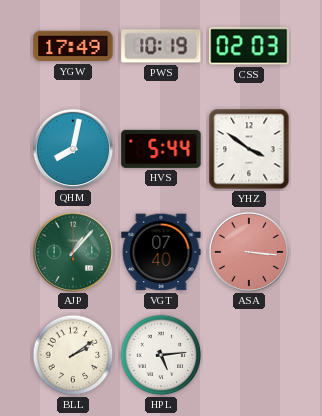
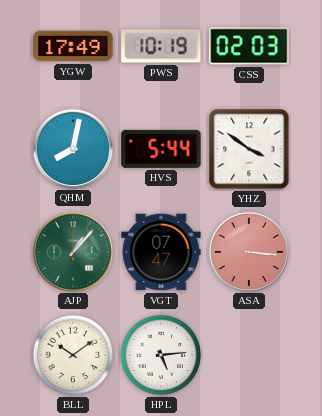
VGT: 07:40 -> 07:47
BLL: 2:09 -> 10:09
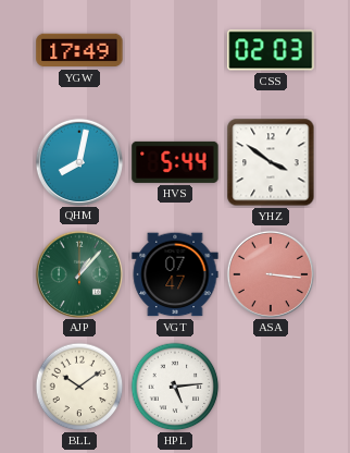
PWS: 10:19 -> none
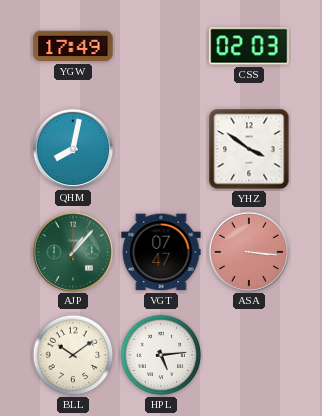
HVS: 5:44 -> none
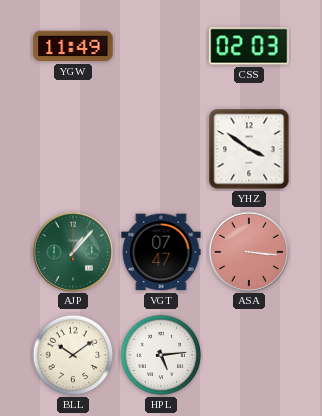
YGW: 17:49 -> 11:49
QHM: 8:02 -> none
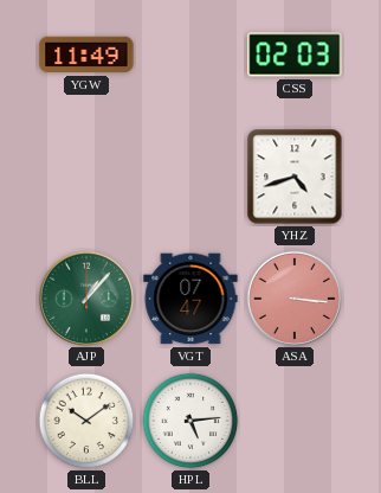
YHZ: 3:51 -> 4:42
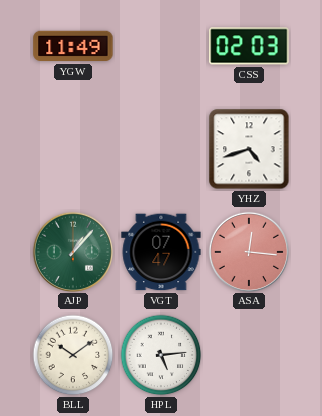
ASA: 3:16 -> 12:16
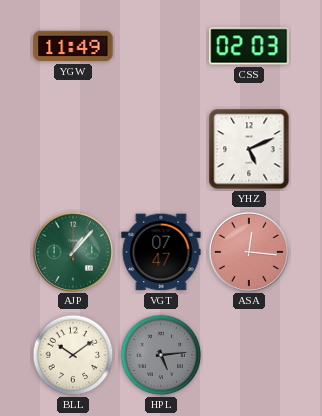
YHZ: 4:42 -> 5:11
HPL dial: white -> grey
